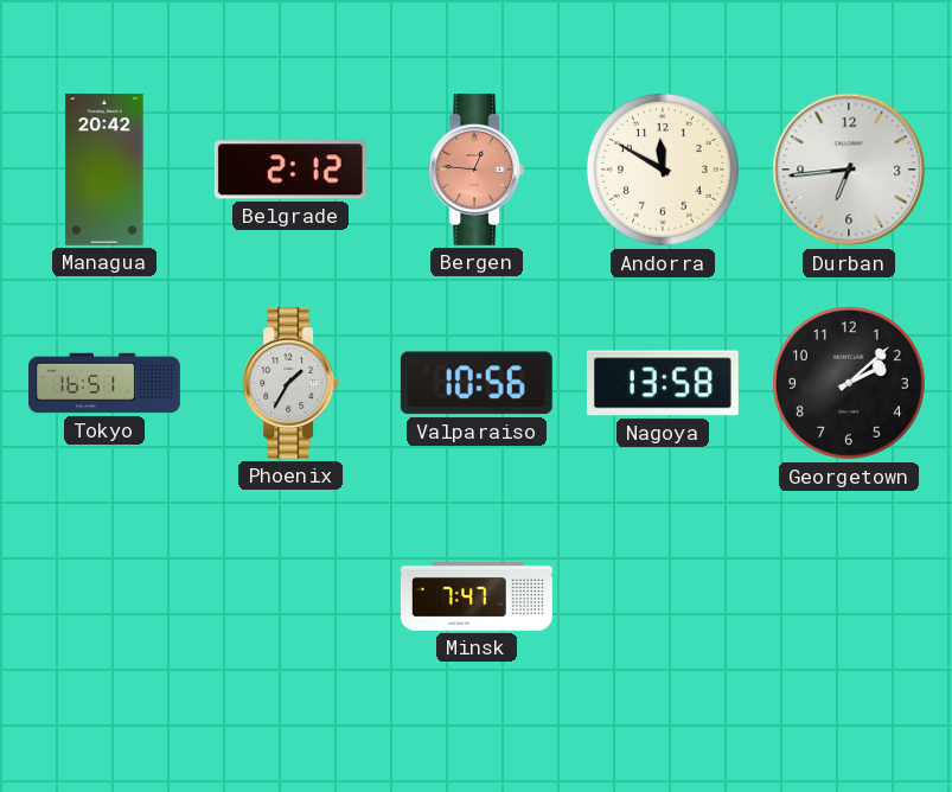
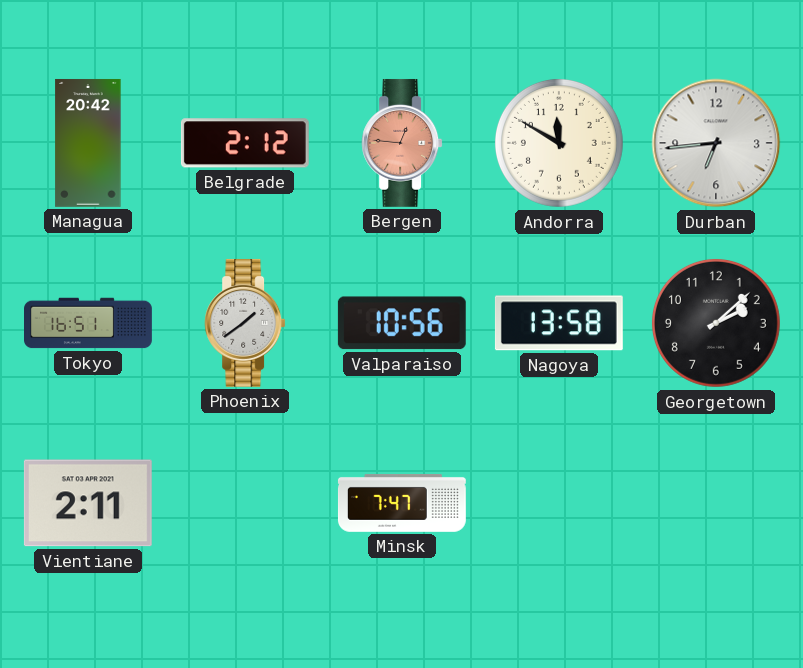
Phoenix: 1:35 -> 1:39
Vientiane: none -> 2:11
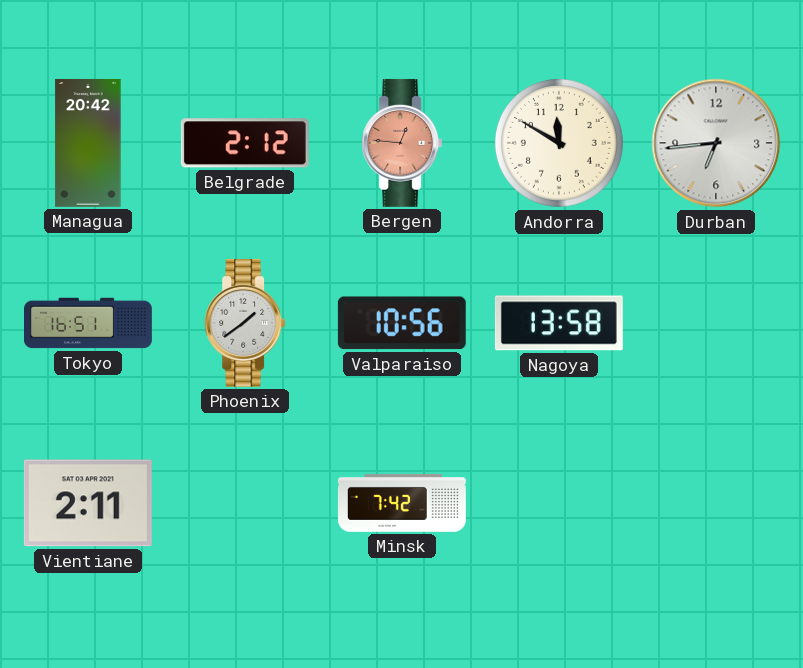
Georgetown: 2:08 -> none
Minsk: 7:47 -> 7:42
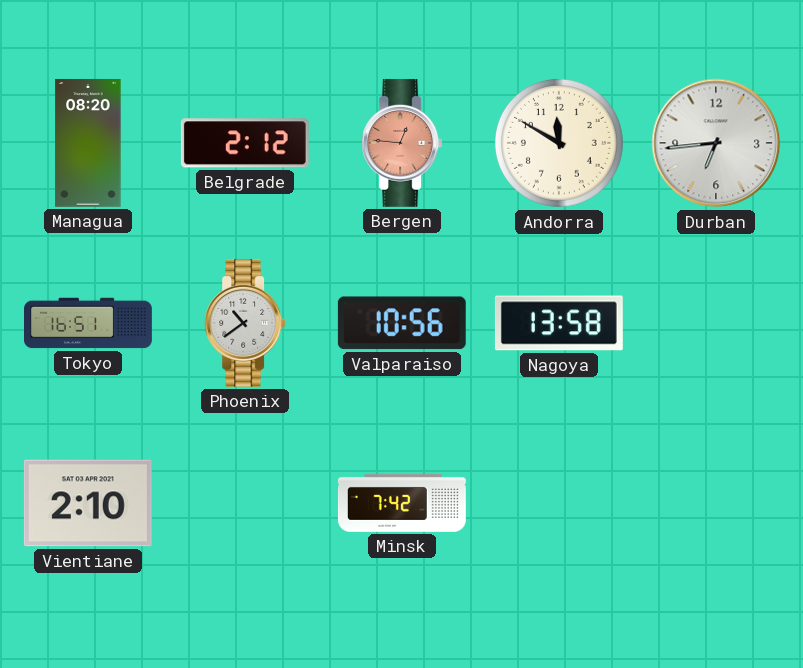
Managua: 20:42 -> 08:20
Phoenix: 1:39 -> 10:39
Vientiane: 2:11 -> 2:10
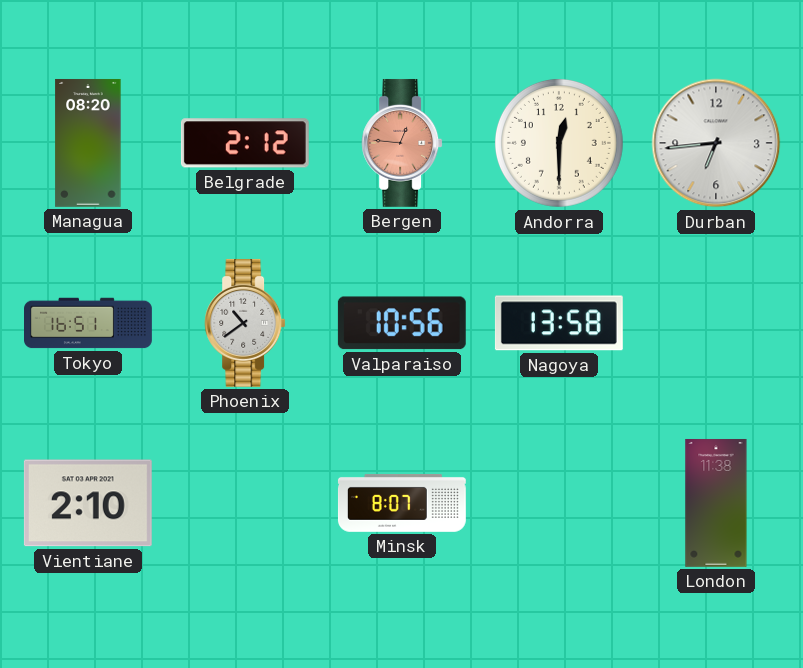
Andorra: 11:50 -> 12:30
Minsk: 7:42 -> 8:07
London: none -> 11:38
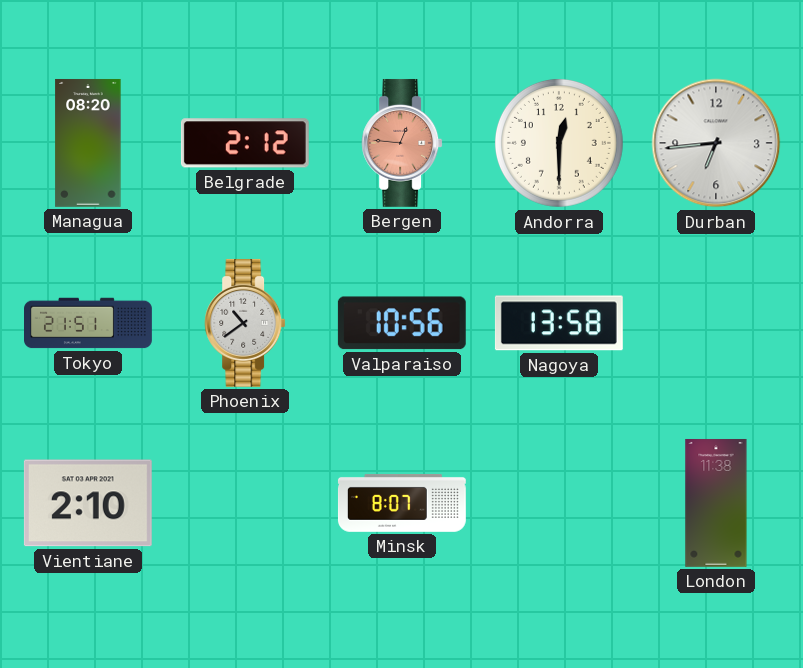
Tokyo: 16:51 -> 21:51
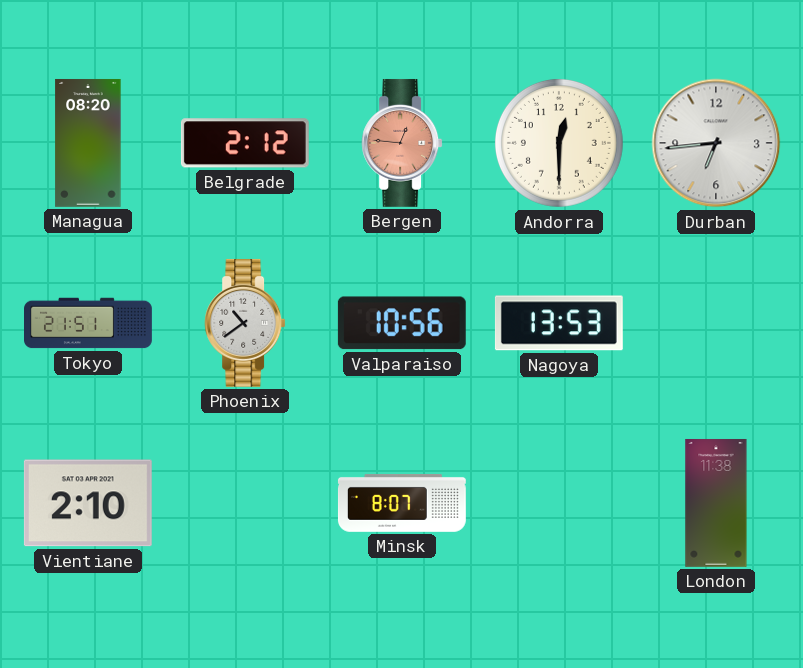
Nagoya: 13:58 -> 13:53
